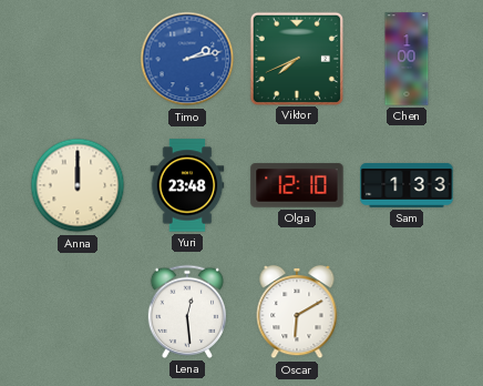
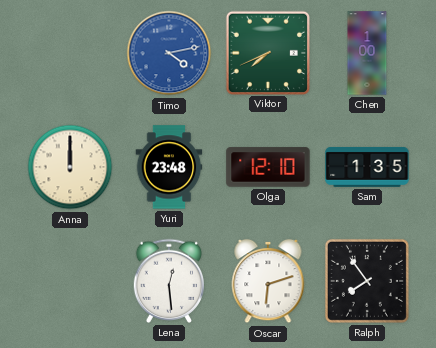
Timo: 2:13 -> 4:13
Sam: 1:33 -> 1:35
Oscar: 6:10 -> 6:12
Ralph: none -> 7:54
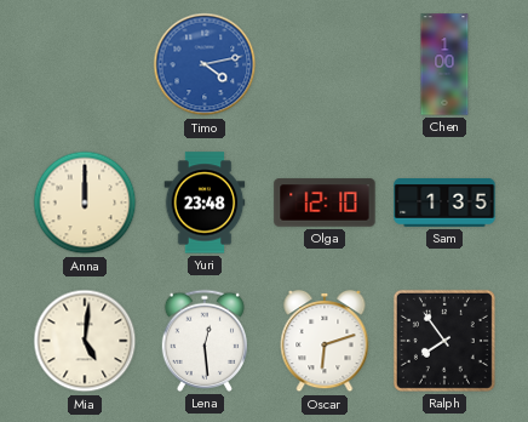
Viktor: 7:41 -> none
Mia: none -> 5:01
